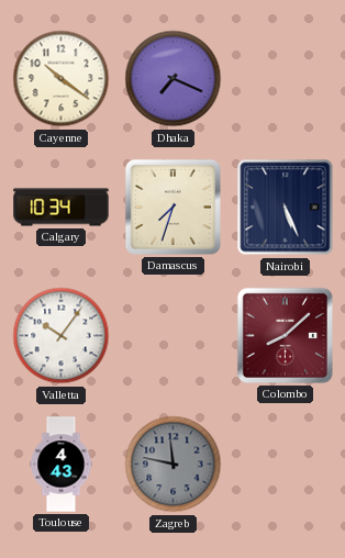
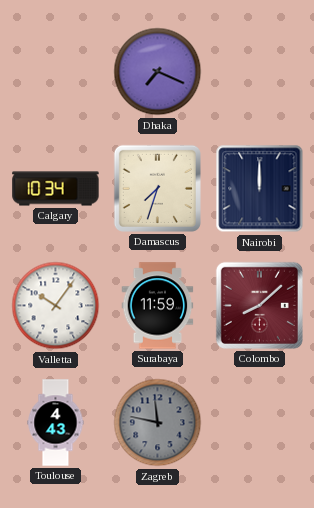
Cayenne: 10:21 -> none
Nairobi: 5:26 -> 12:00
Surabaya: none -> 11:59
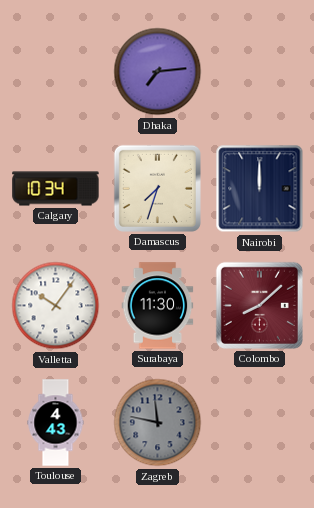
Dhaka: 7:19 -> 7:14
Surabaya: 11:59 -> 11:30
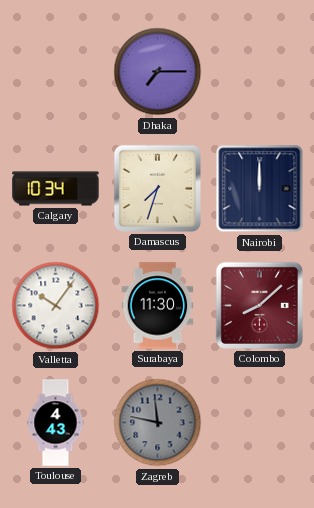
Dhaka: 7:14 -> 7:15
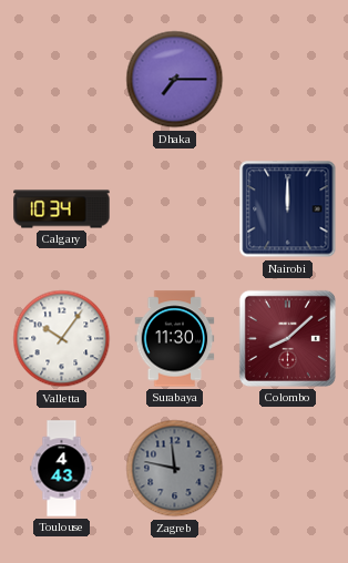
Damascus: 7:33 -> none
